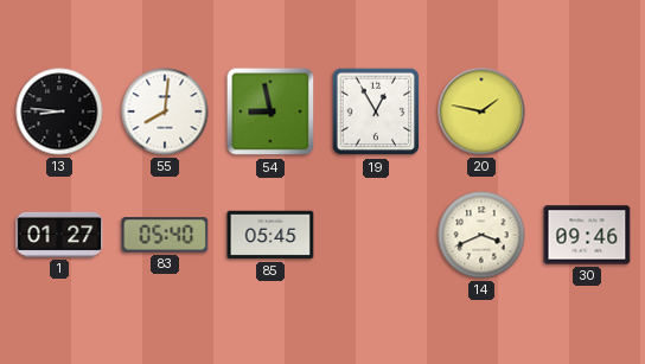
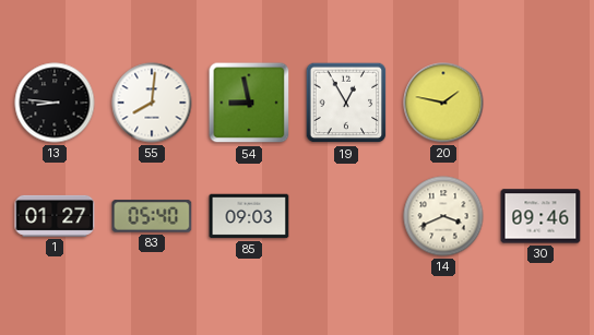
85: 05:45 -> 09:03
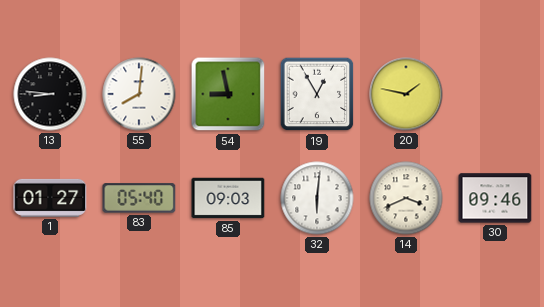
32: none -> 6:01
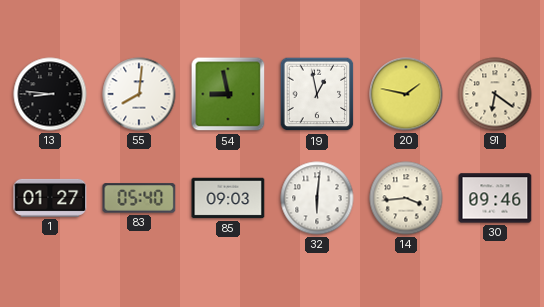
19: 12:55 -> 12:58
91: none -> 6:21
14: 3:41 -> 3:44
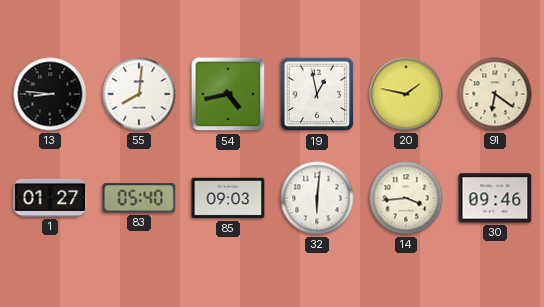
54: 8:58 -> 4:43
